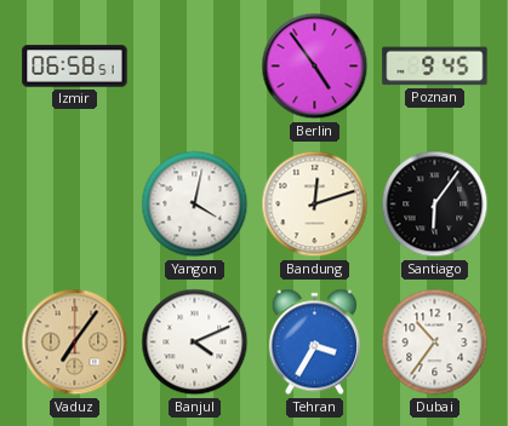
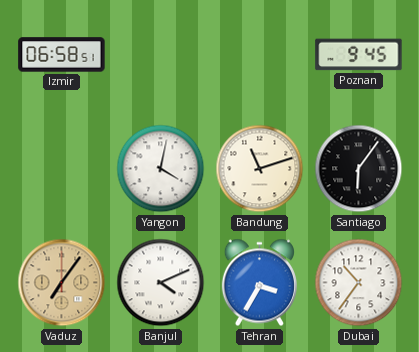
Berlin: 4:54 -> none
Bandung: 12:12 -> 11:12
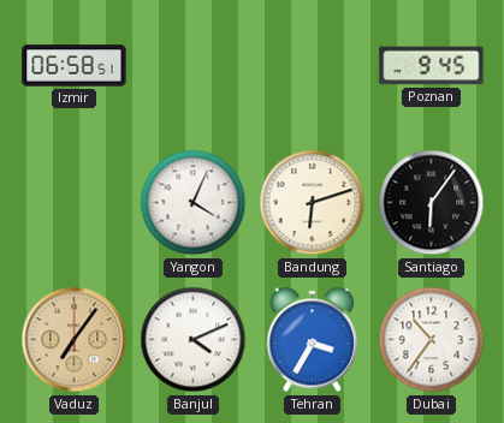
Yangon: 4:02 -> 4:04
Bandung: 11:12 -> 6:12
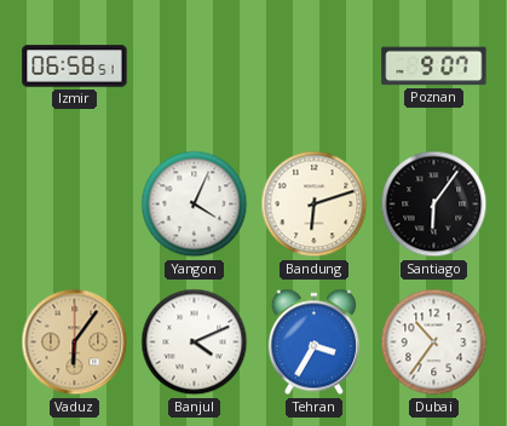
Poznan: 9:45 -> 9:07
Vaduz: 7:06 -> 6:06
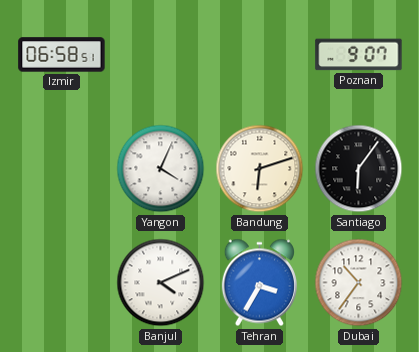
Vaduz: 6:06 -> none
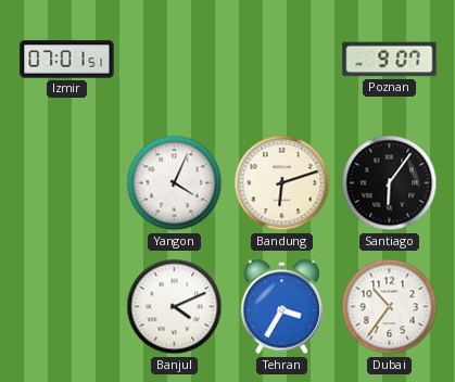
Izmir: 06:58 -> 07:01
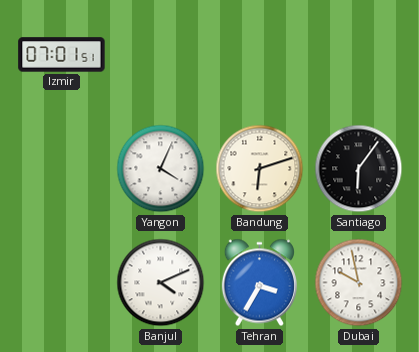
Poznan: 9:07 -> none
Dubai: 10:36 -> 9:58
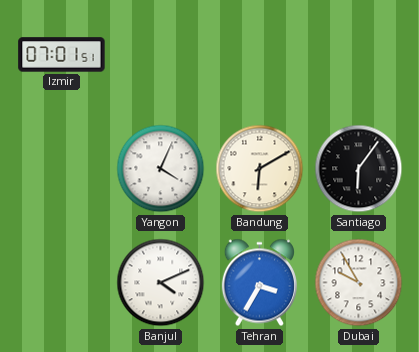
Bandung: 6:12 -> 6:10
Dubai: 9:58 -> 9:55
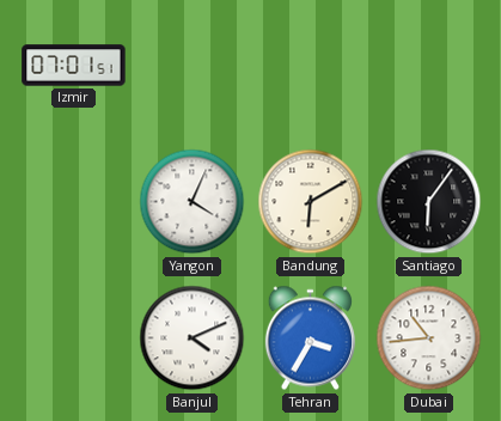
Dubai: 9:55 -> 10:44
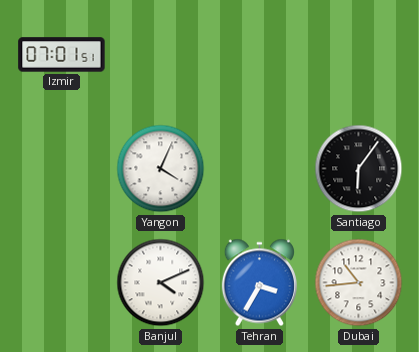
Bandung: 6:10 -> none
